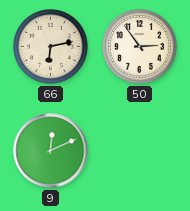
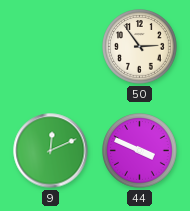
66: 6:13 -> none
44: none -> 3:49
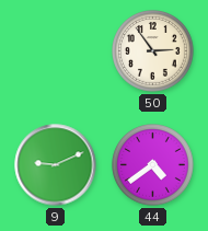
9: 12:11 -> 9:11
44: 3:49 -> 4:39
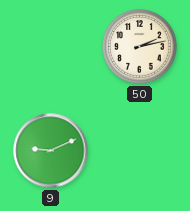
50: 2:54 -> 2:13
44: 4:39 -> none
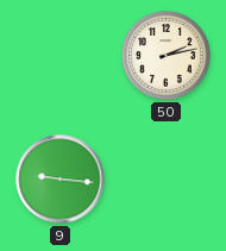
9: 9:11 -> 9:16
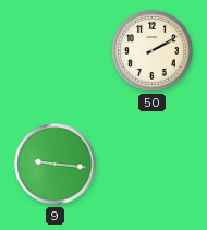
50: 2:13 -> 2:10
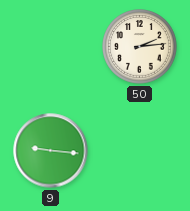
50: 2:10 -> 2:14
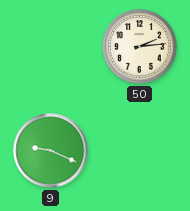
9: 9:16 -> 9:19
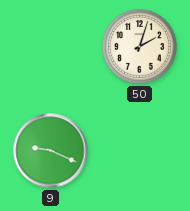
50: 2:14 -> 2:03
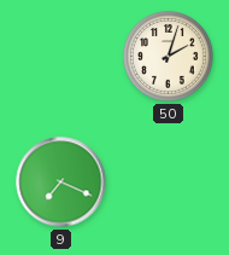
9: 9:19 -> 7:19
